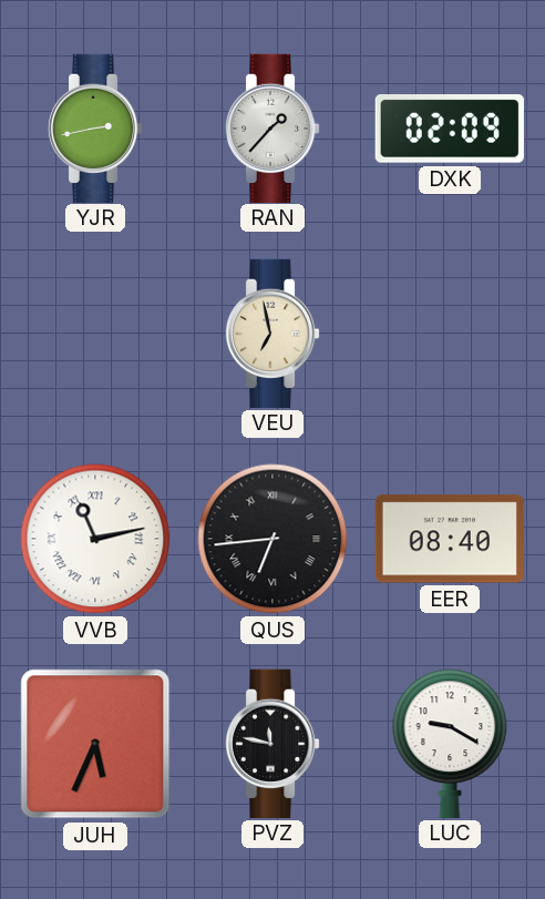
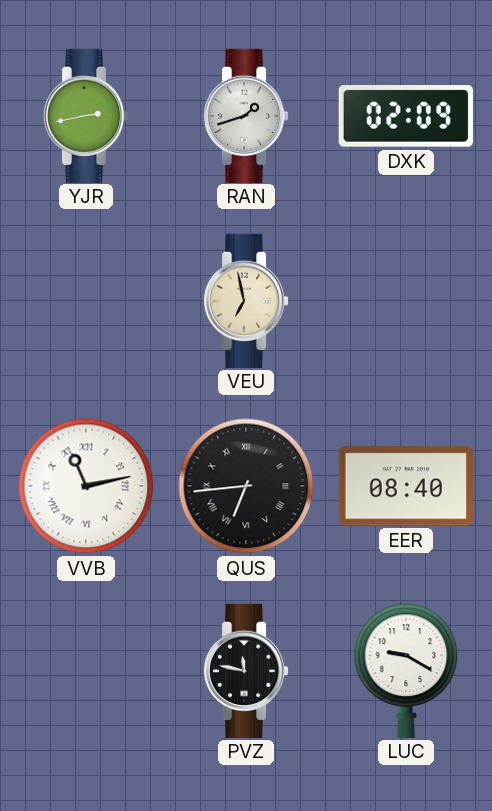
RAN: 1:37 -> 1:42
JUH: 5:34 -> none
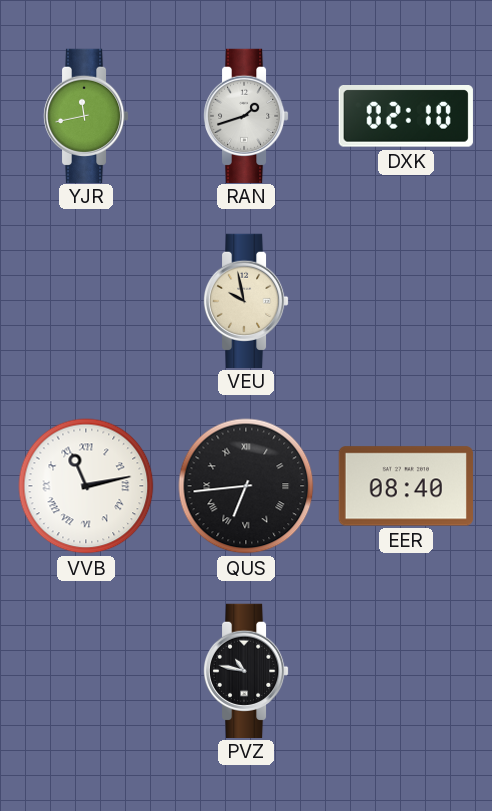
YJR: 2:43 -> 11:43
DXK: 02:09 -> 02:10
VEU: 6:58 -> 9:58
PVZ: 11:47 -> 10:47
LUC: 9:20 -> none
